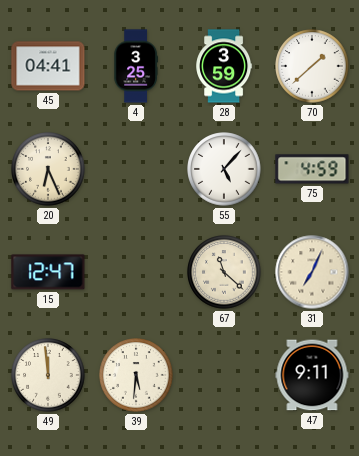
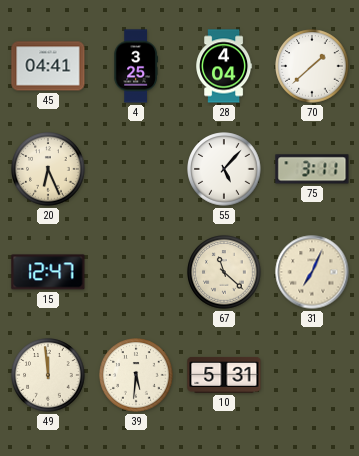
28: 3:59 -> 4:04
75: 4:59 -> 3:11
10: none -> 5:31
47: 9:11 -> none
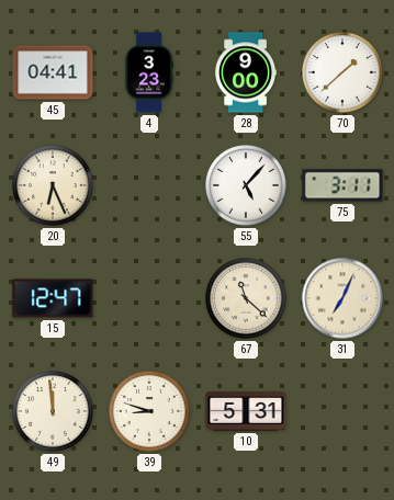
4: 3:25 -> 3:23
28: 4:04 -> 9:00
39: 5:31 -> 8:48
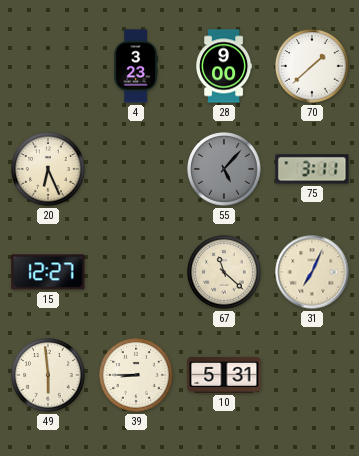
45: 04:41 -> none
55 dial: white -> grey
15: 12:47 -> 12:27
49: 11:59 -> 5:59
39: 8:48 -> 8:45
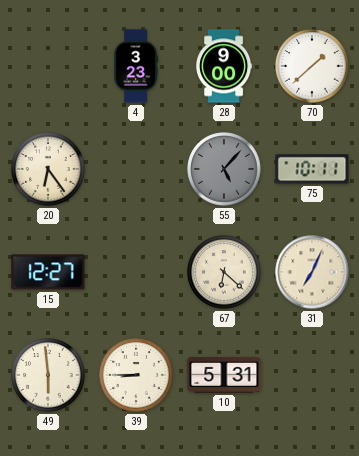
20: 6:26 -> 6:24
75: 3:11 -> 10:11
67: 11:22 -> 6:22
